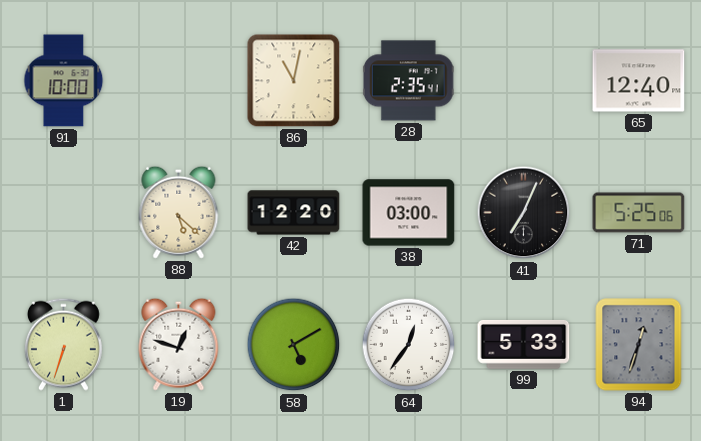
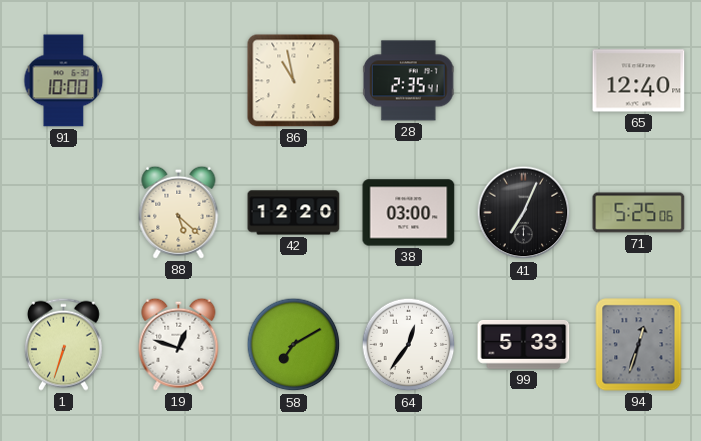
86: 11:02 -> 10:58
58: 5:10 -> 7:10
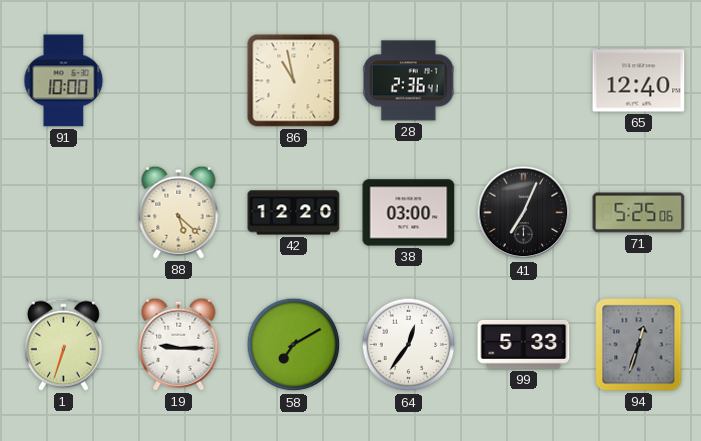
28: 2:35 -> 2:36
19: 12:48 -> 9:15
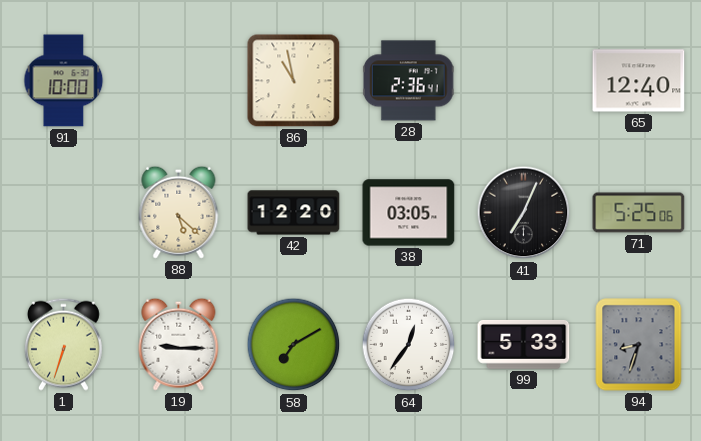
38: 03:00 -> 03:05
94: 12:33 -> 8:33
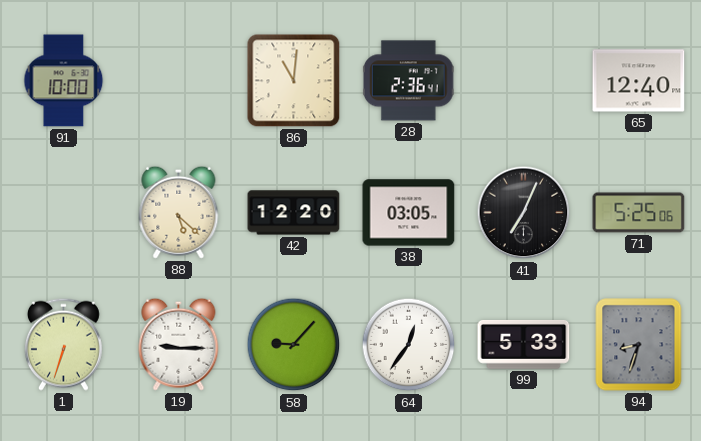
86: 10:58 -> 11:01
58: 7:10 -> 9:07
